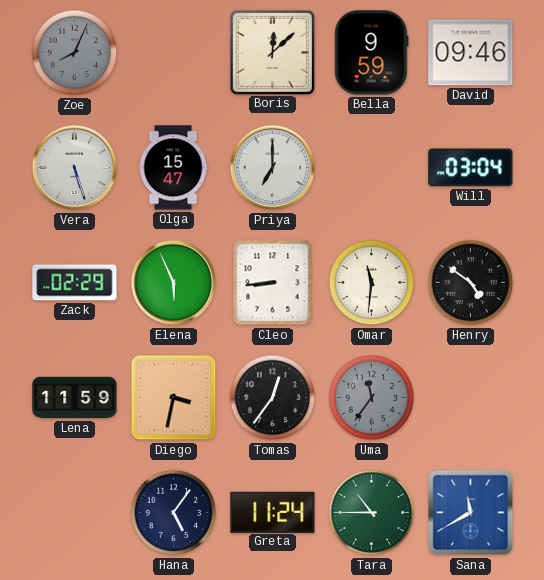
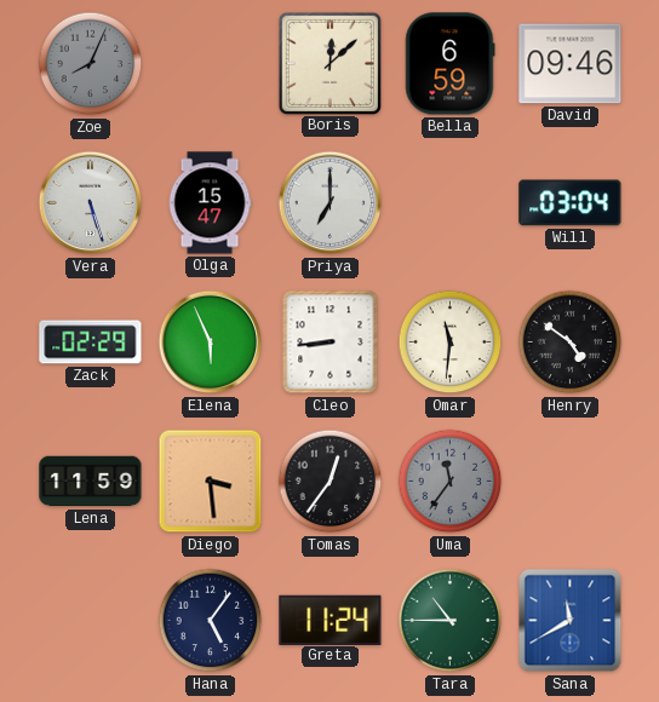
Bella: 9:59 -> 6:59
Diego: 3:32 -> 3:29
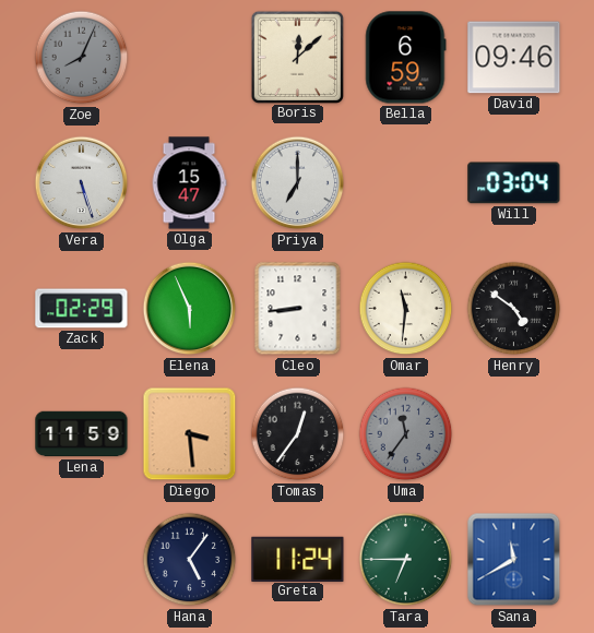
Tara: 10:45 -> 6:45
